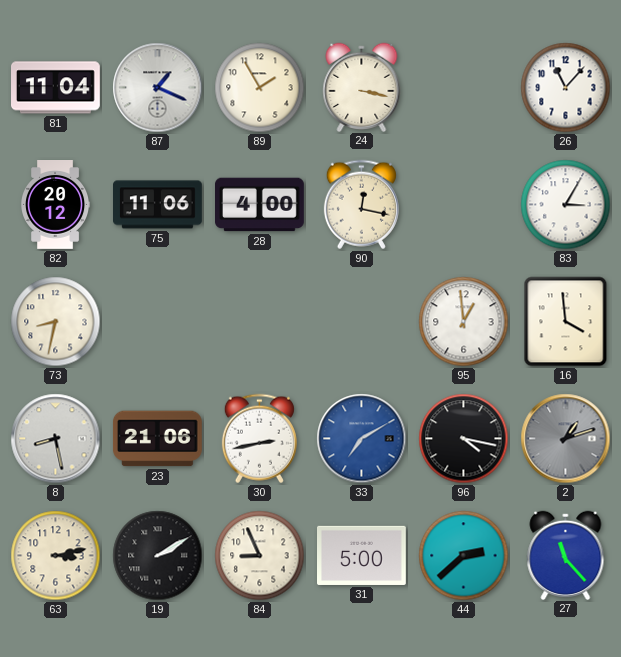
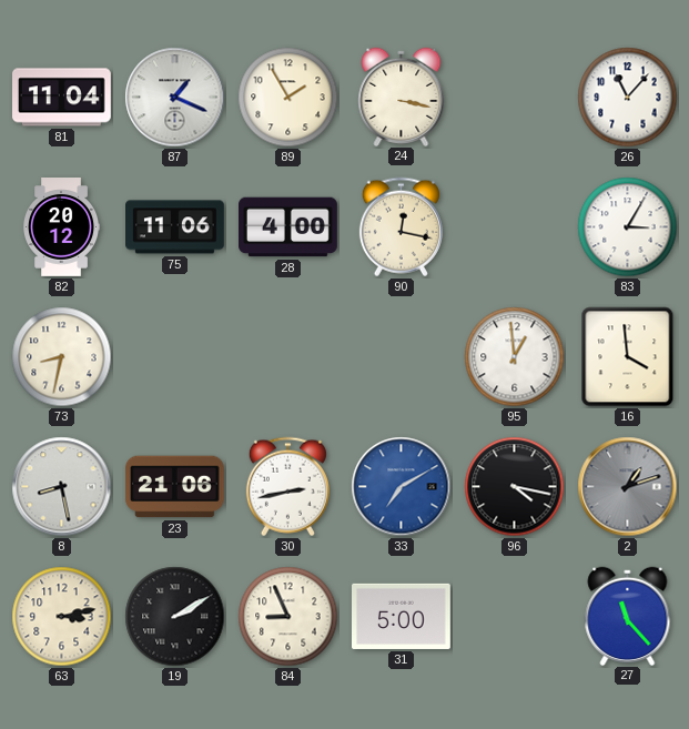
44: 2:38 -> none
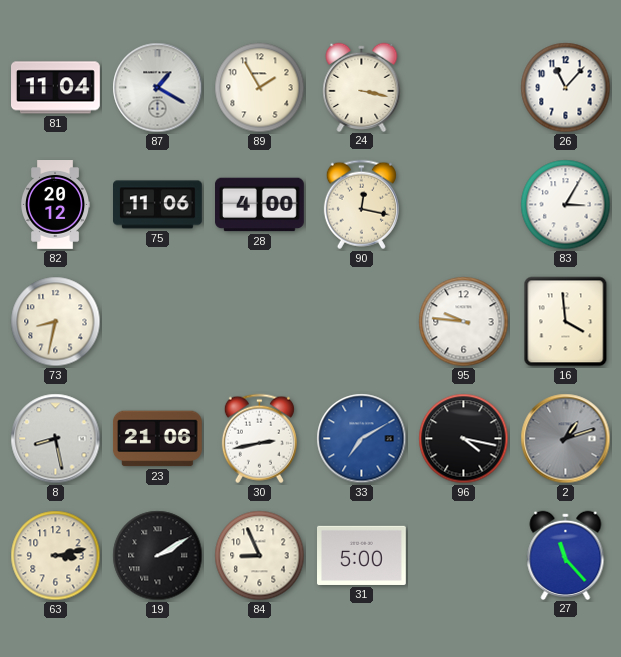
87: 1:19 -> 1:20
95: 12:59 -> 9:46
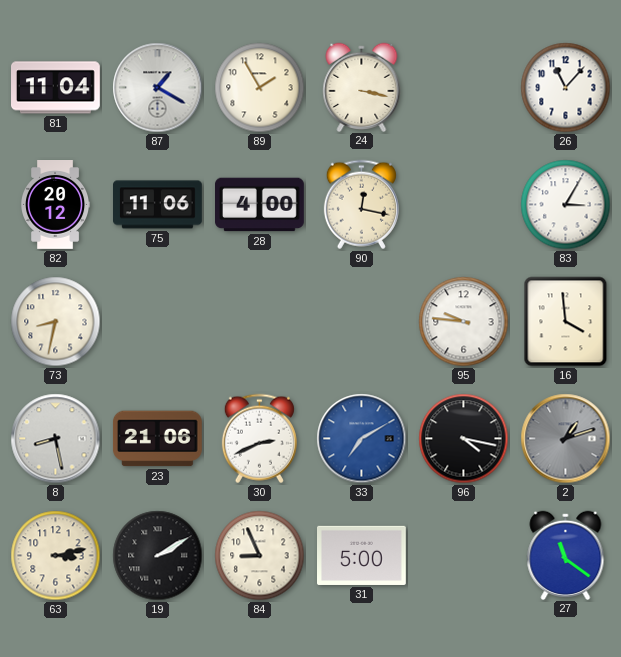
30: 2:43 -> 2:41
27: 11:23 -> 11:21
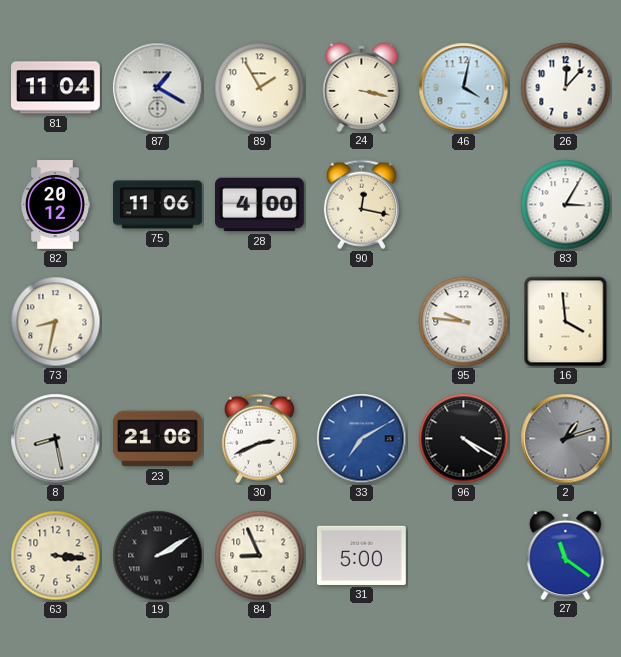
46: none -> 4:02
26: 11:07 -> 12:07
96: 4:17 -> 4:20
63: 3:13 -> 3:16
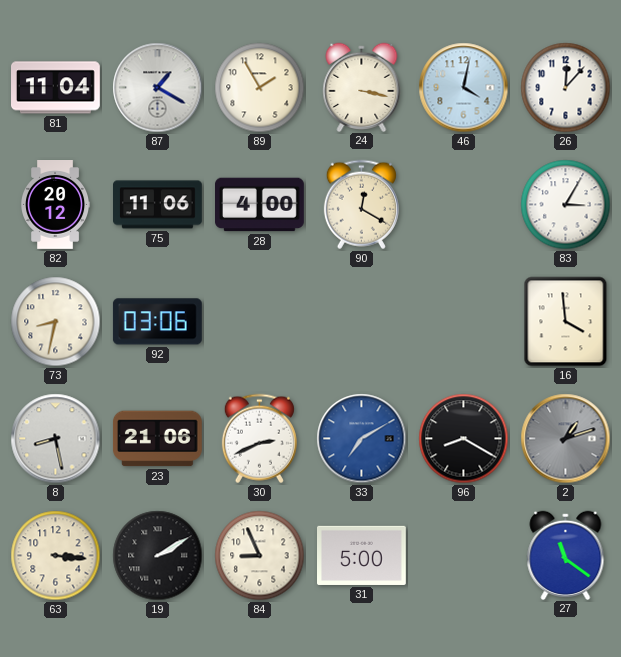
90: 12:17 -> 12:20
92: none -> 03:06
95: 9:46 -> none
96: 4:20 -> 8:20
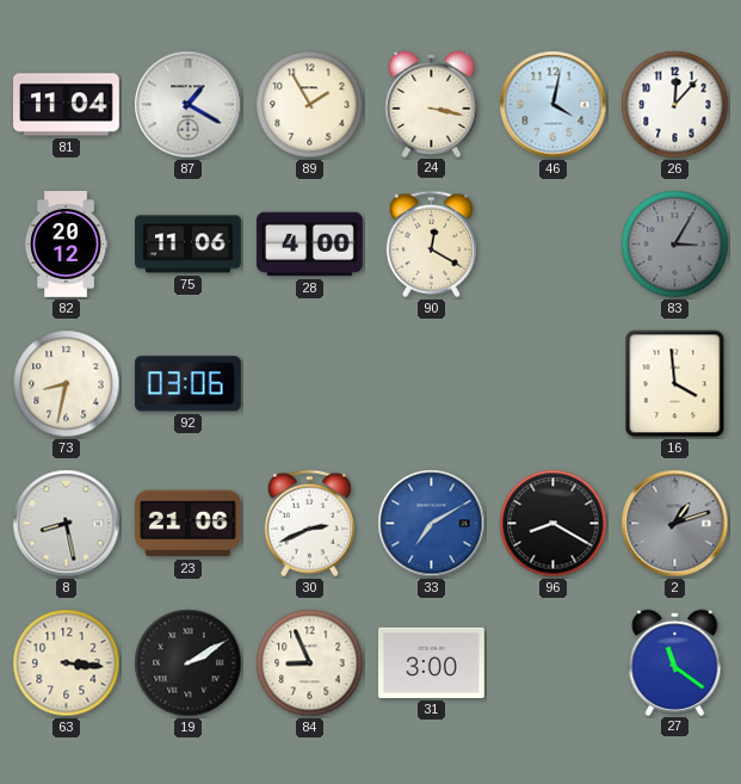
83 dial: white -> grey
31: 5:00 -> 3:00
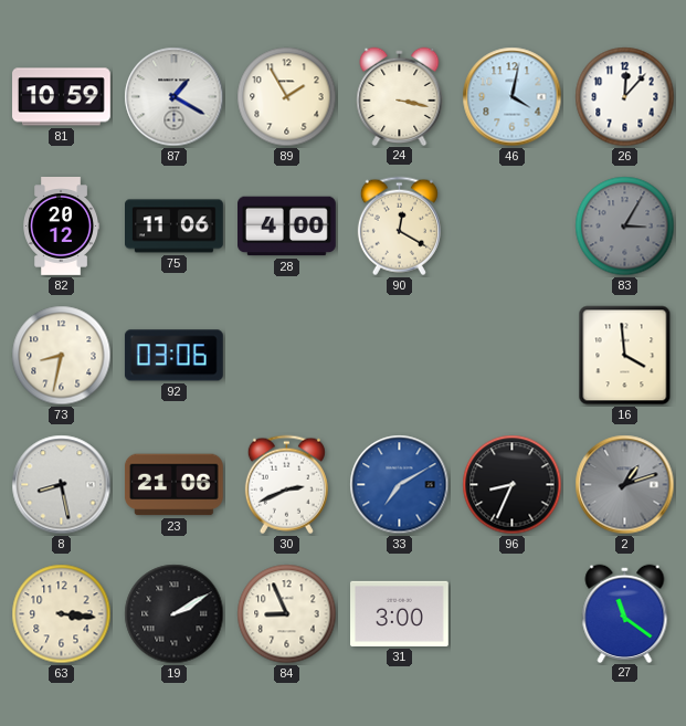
81: 11:04 -> 10:59
96: 8:20 -> 8:34
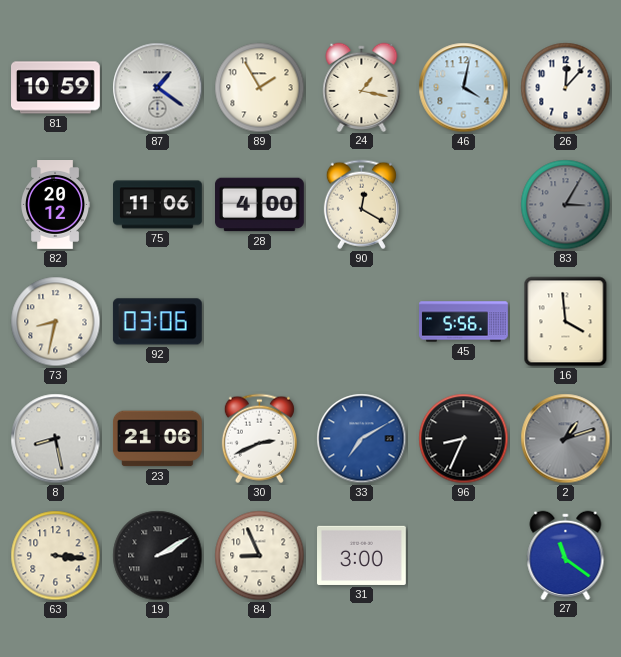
87: 1:20 -> 1:21
24: 3:17 -> 1:17
45: none -> 5:56
